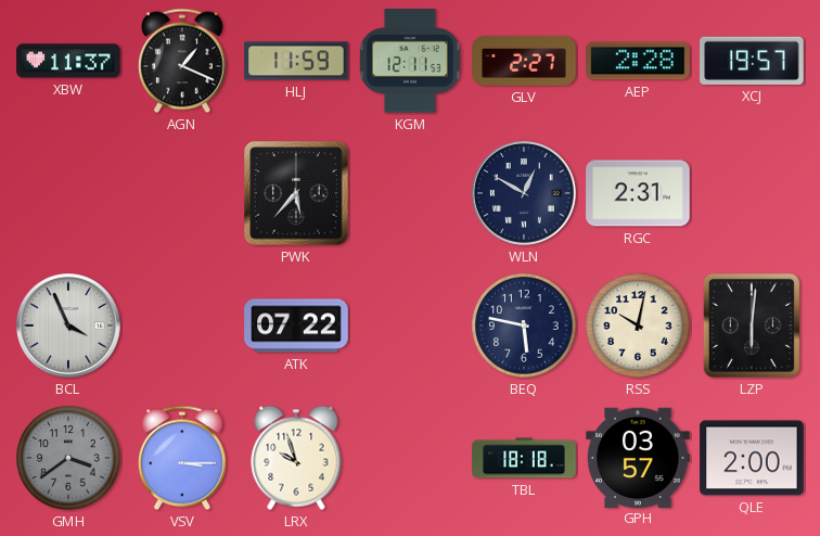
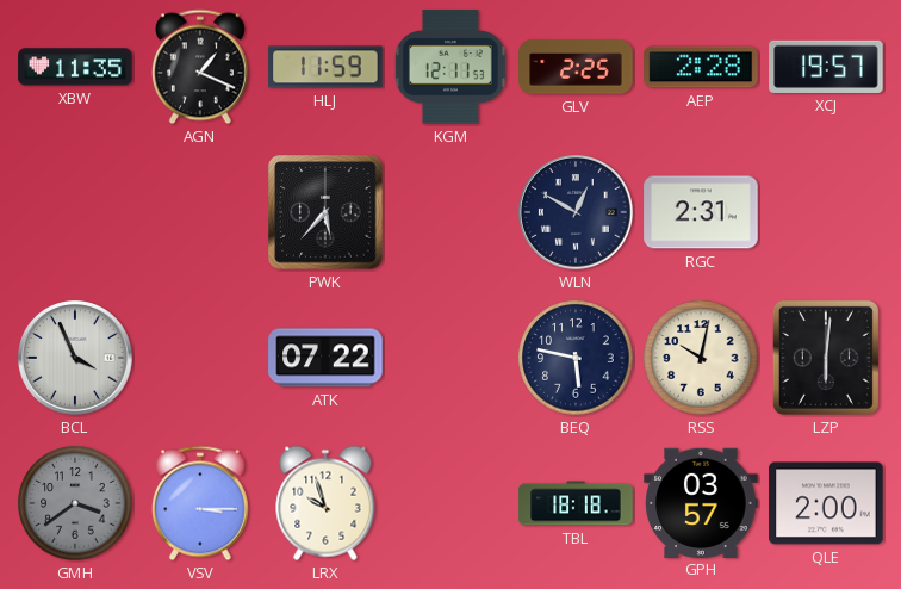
XBW: 11:37 -> 11:35
GLV: 2:27 -> 2:25
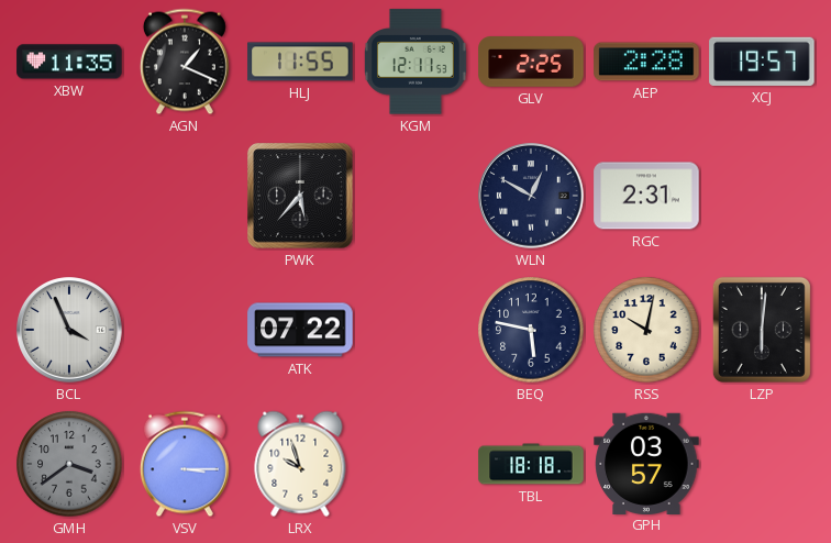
HLJ: 11:59 -> 11:55
QLE: 2:00 -> none
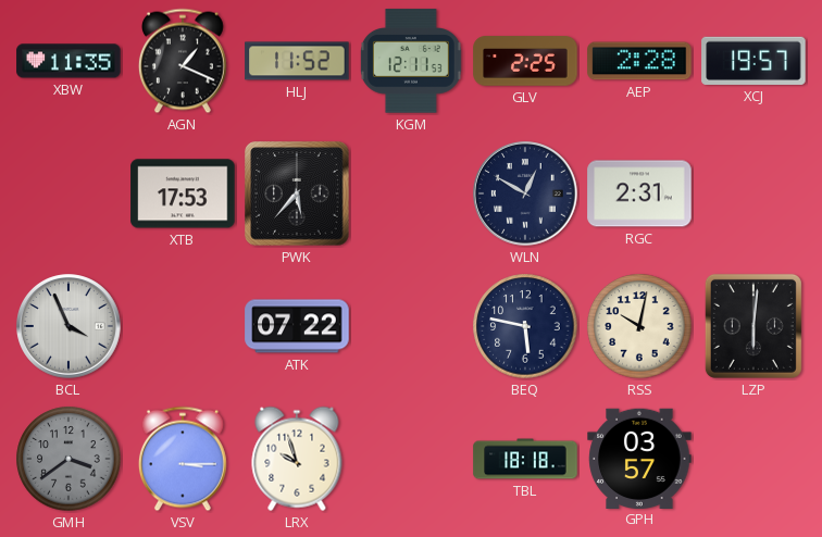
HLJ: 11:55 -> 11:52
XTB: none -> 17:53
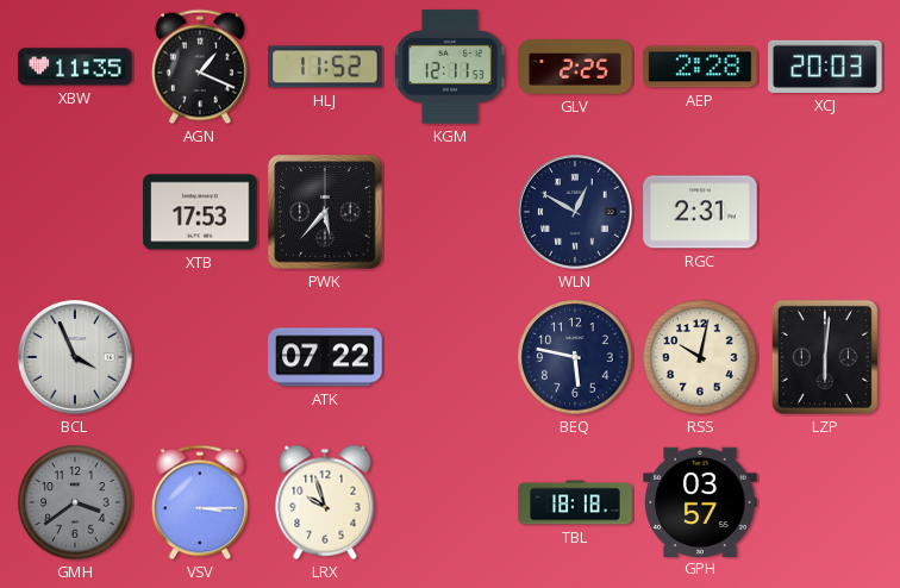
XCJ: 19:57 -> 20:03
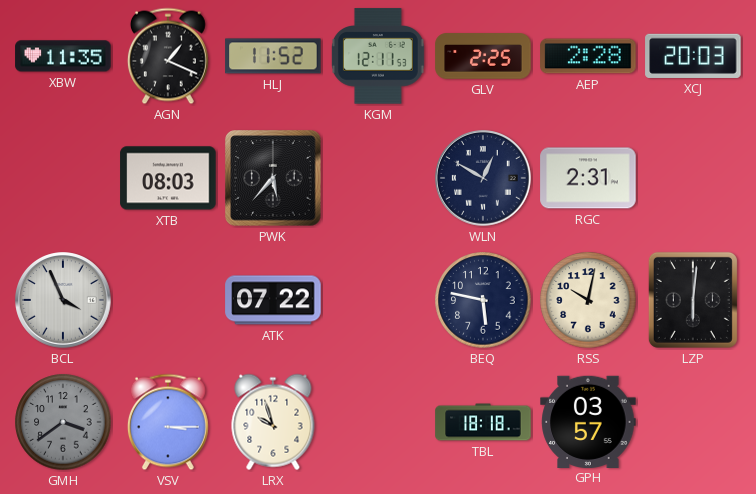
XTB: 17:53 -> 08:03
